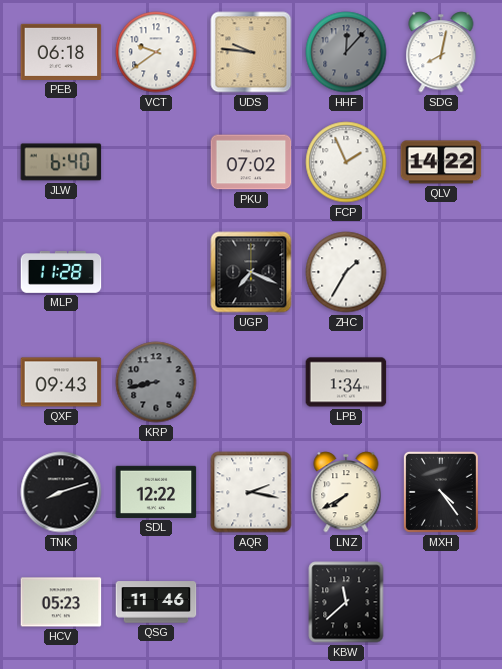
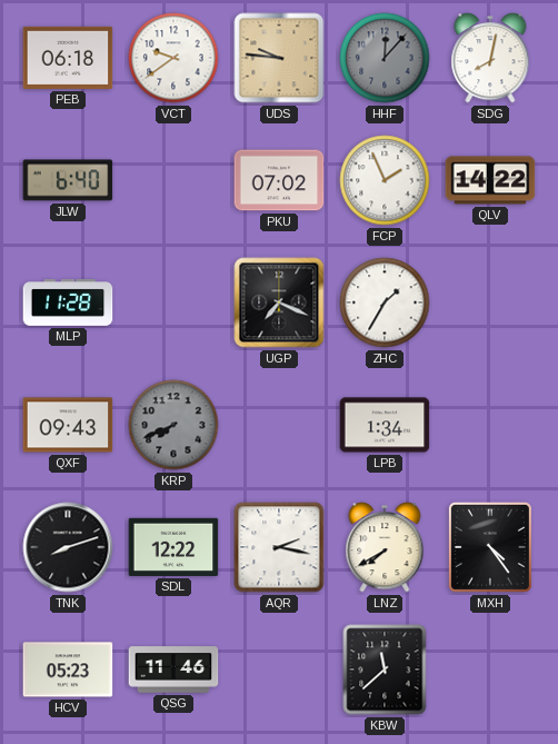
KRP: 8:43 -> 7:41
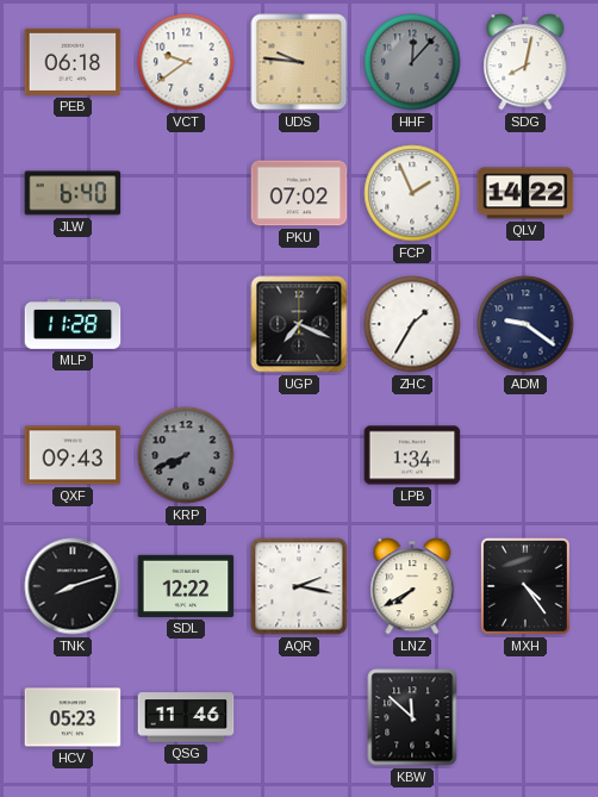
ADM: none -> 9:21
KBW: 11:38 -> 11:52
